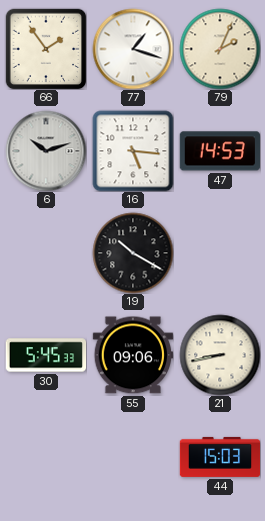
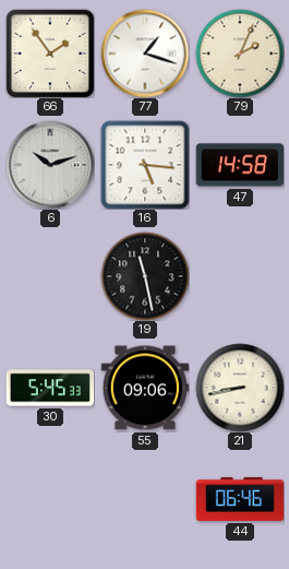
47: 14:53 -> 14:58
19: 10:20 -> 11:28
44: 15:03 -> 06:46
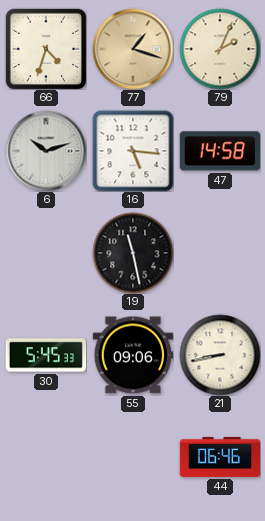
66: 1:54 -> 4:33
77 dial: white -> champagne
